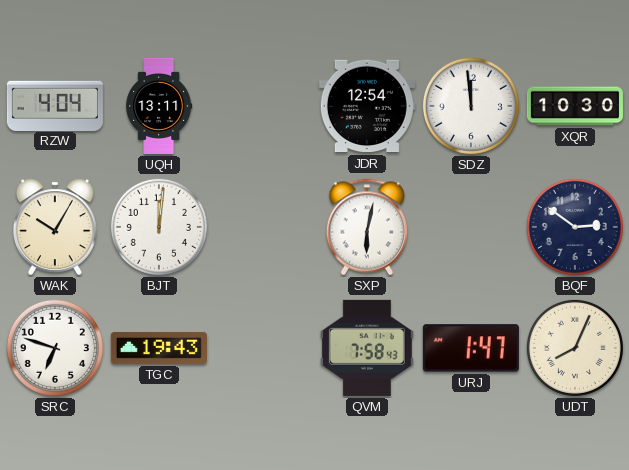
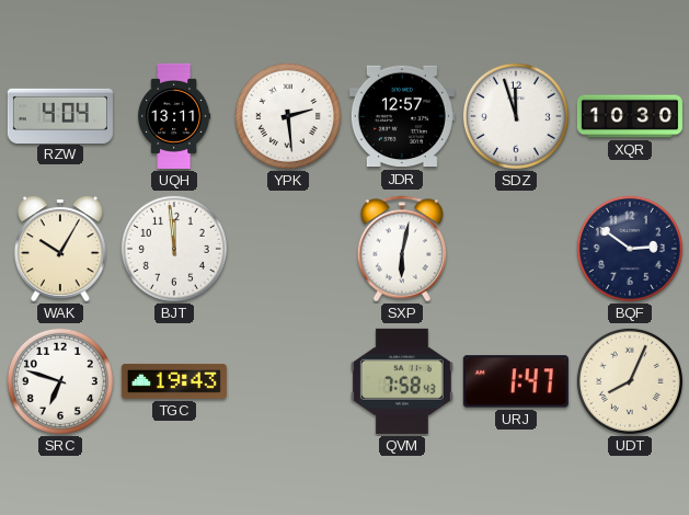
YPK: none -> 2:29
JDR: 12:54 -> 12:57
SDZ: 11:59 -> 11:57
BJT: 12:01 -> 11:59
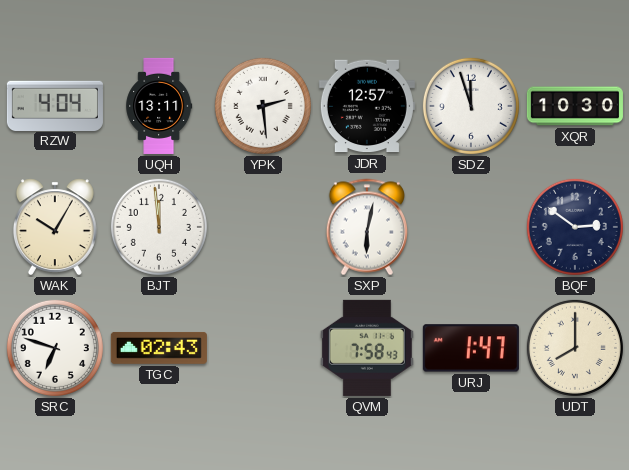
TGC: 19:43 -> 02:43
UDT: 8:04 -> 8:00
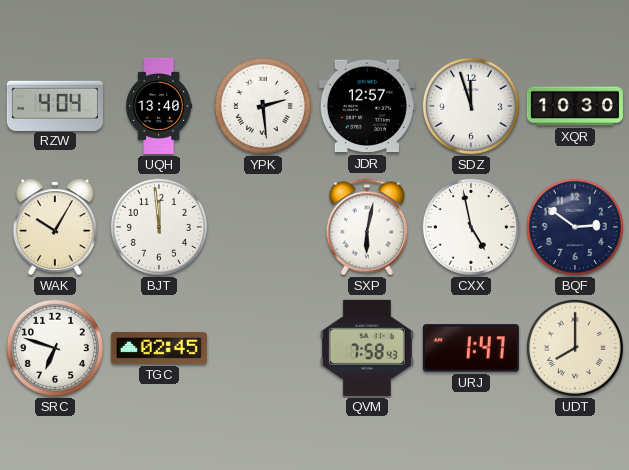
UQH: 13:11 -> 13:40
CXX: none -> 4:58
TGC: 02:43 -> 02:45
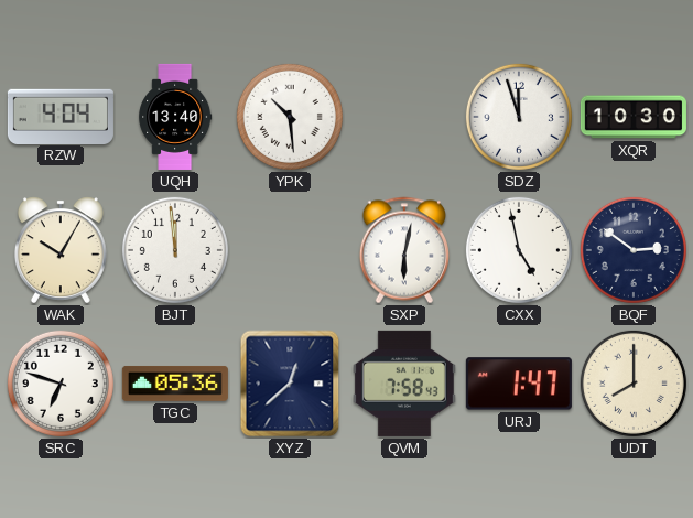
YPK: 2:29 -> 10:29
JDR: 12:57 -> none
TGC: 02:45 -> 05:36
XYZ: none -> 12:38
